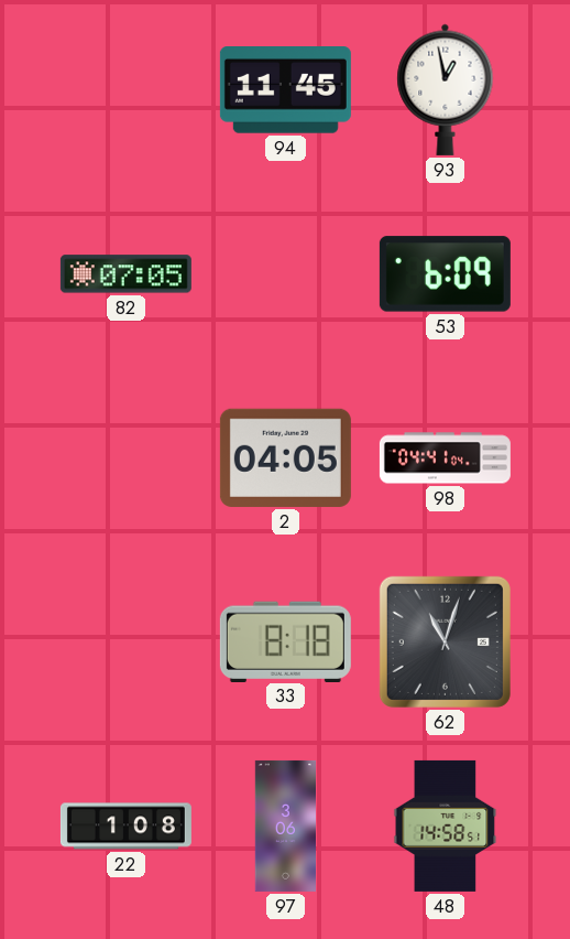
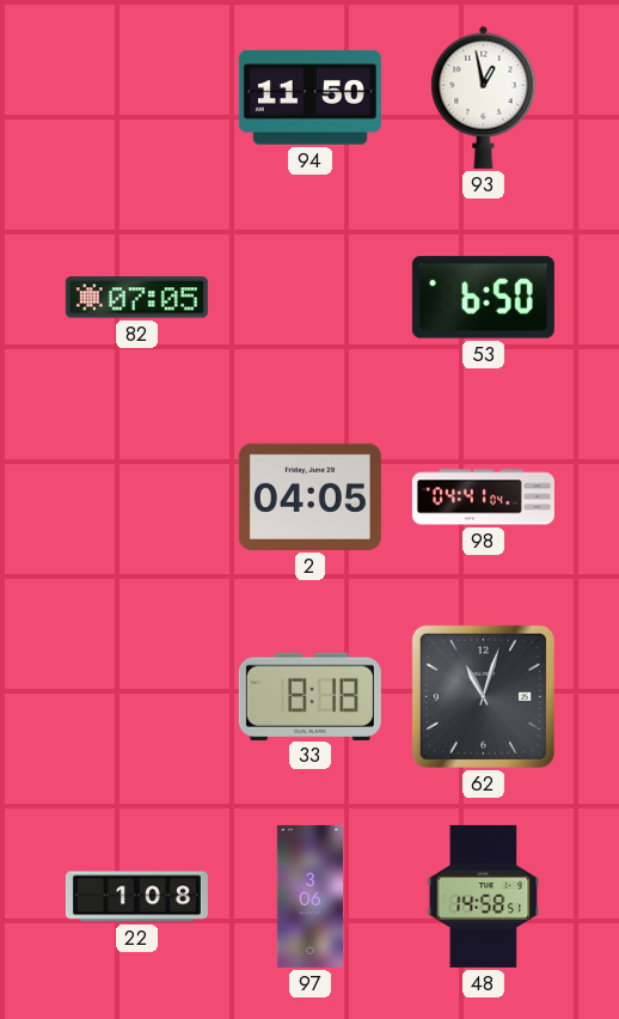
94: 11:45 -> 11:50
53: 6:09 -> 6:50
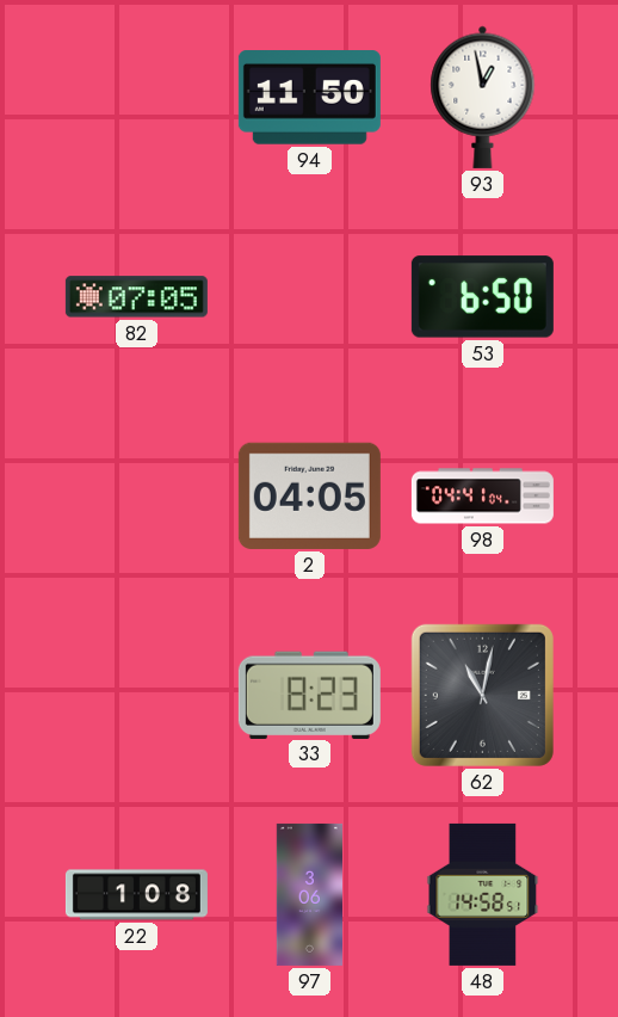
33: 8:18 -> 8:23
62: 11:03 -> 11:02
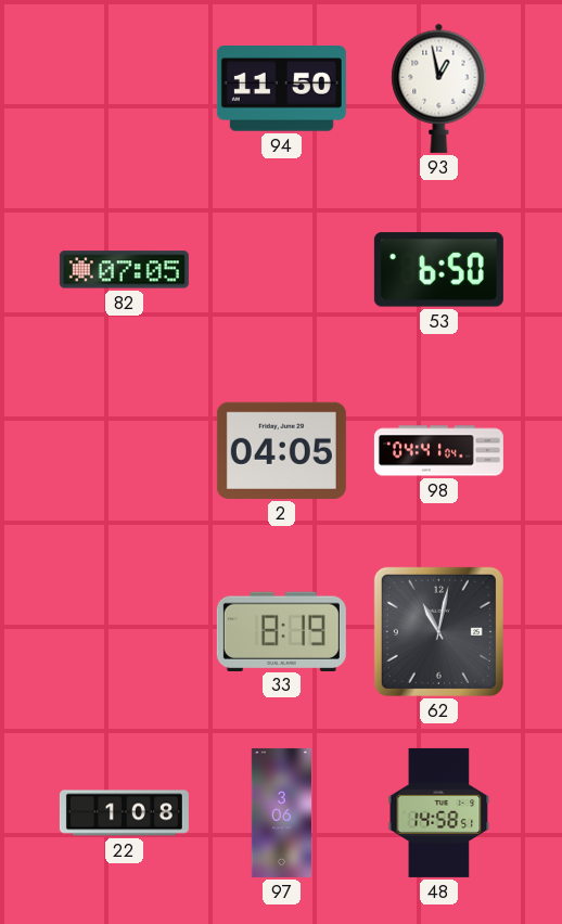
33: 8:23 -> 8:19
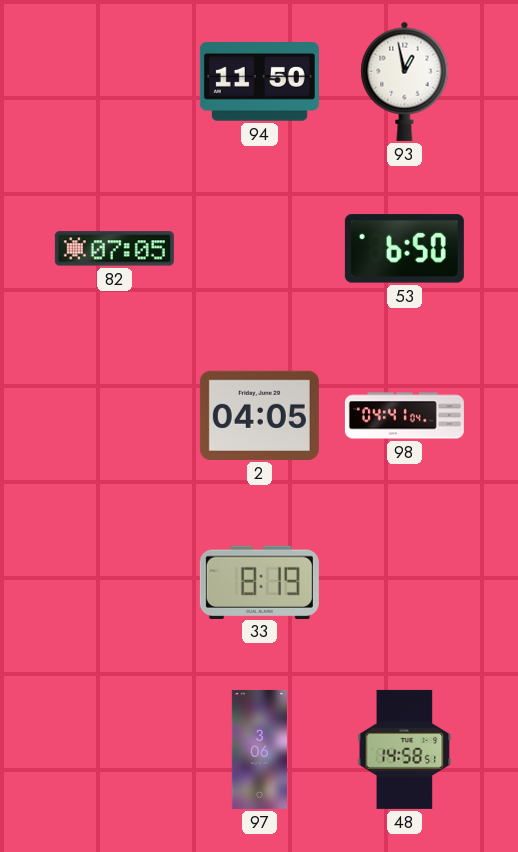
62: 11:02 -> none
22: 1:08 -> none
